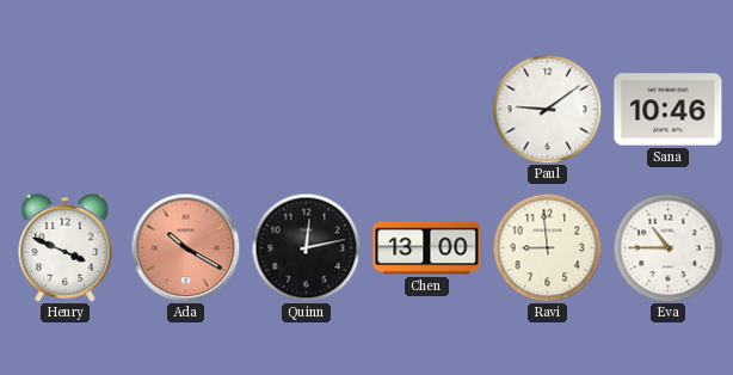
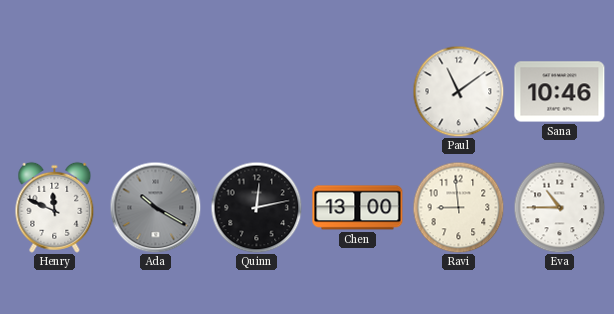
Paul: 9:09 -> 11:09
Henry: 3:49 -> 11:49
Ada dial: salmon -> grey
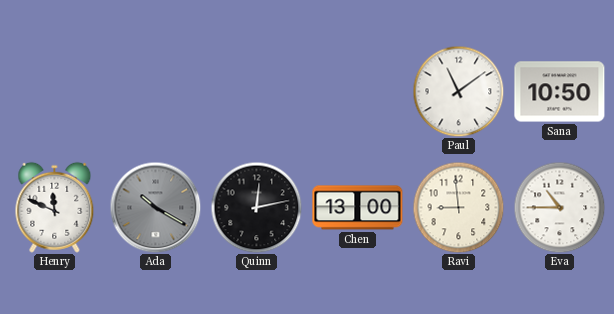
Sana: 10:46 -> 10:50
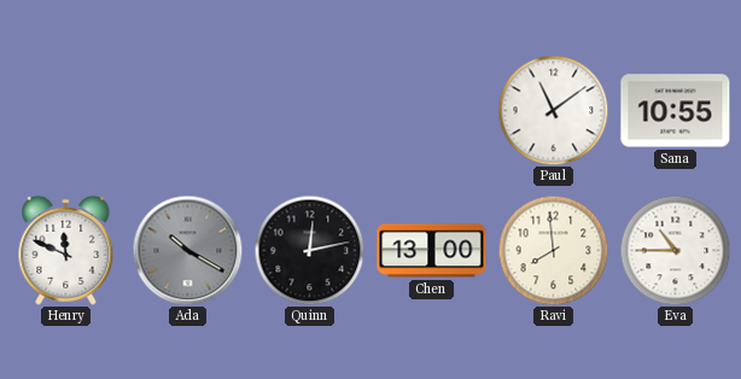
Sana: 10:50 -> 10:55
Ravi: 8:59 -> 7:59
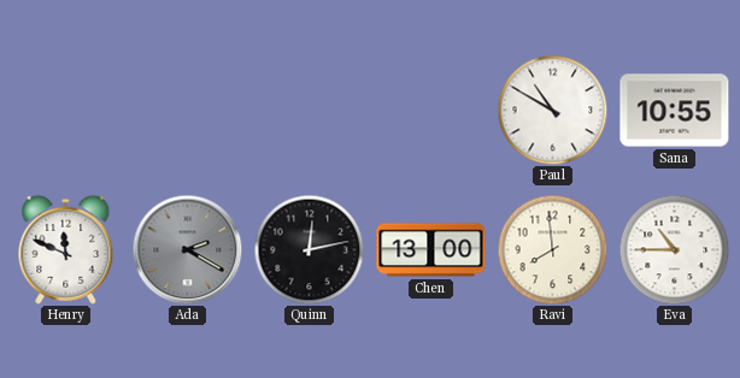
Paul: 11:09 -> 10:50
Ada: 10:20 -> 2:20
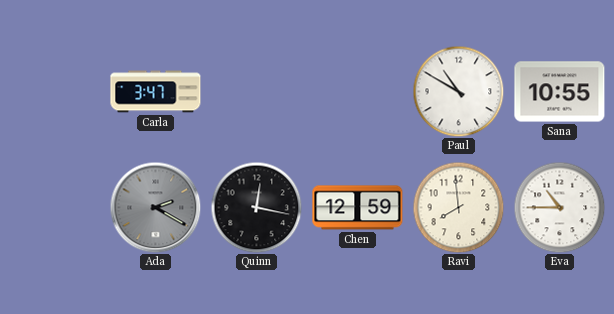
Carla: none -> 3:47
Henry: 11:49 -> none
Quinn: 12:13 -> 12:17
Chen: 13:00 -> 12:59
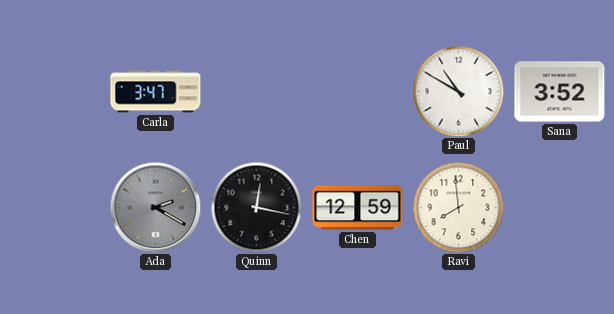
Sana: 10:55 -> 3:52
Eva: 10:45 -> none
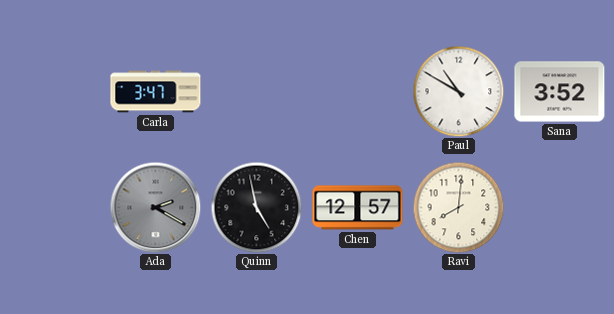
Quinn: 12:17 -> 4:58
Chen: 12:59 -> 12:57
Ravi: 7:59 -> 8:01
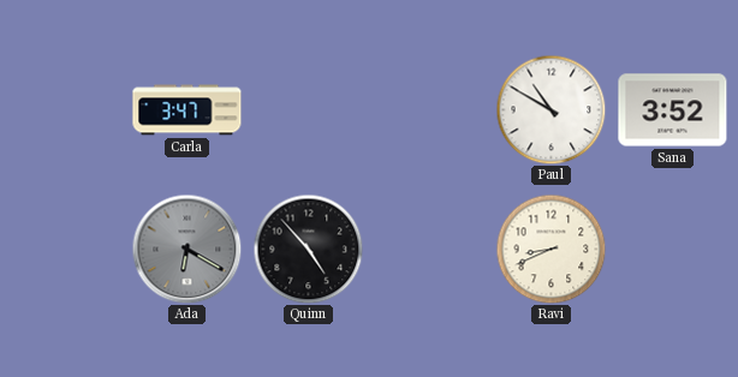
Ada: 2:20 -> 6:20
Quinn: 4:58 -> 4:53
Chen: 12:57 -> none
Ravi: 8:01 -> 8:41
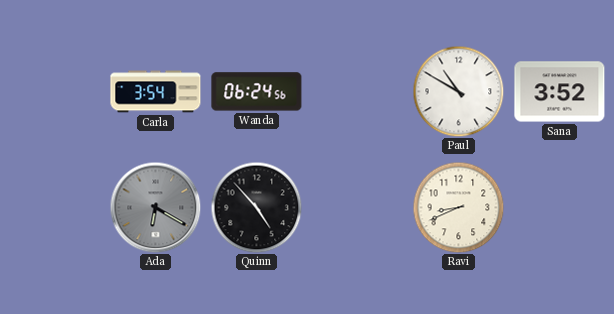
Carla: 3:47 -> 3:54
Wanda: none -> 06:24
